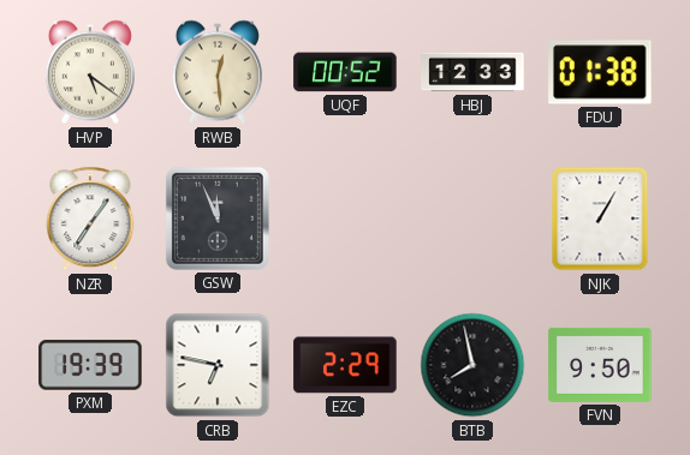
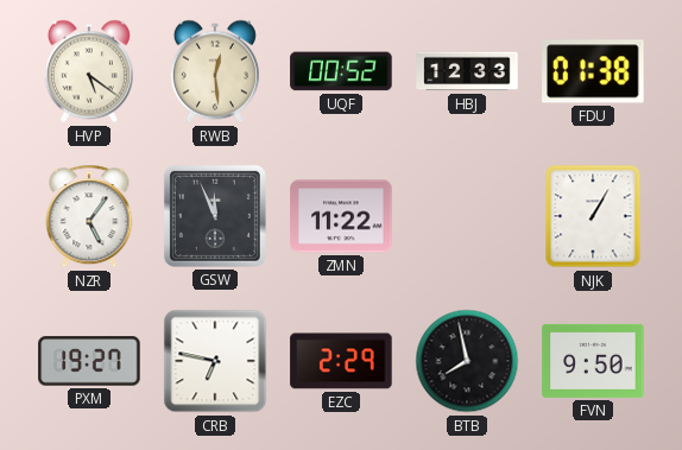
NZR: 7:06 -> 5:06
ZMN: none -> 11:22
PXM: 19:39 -> 19:27
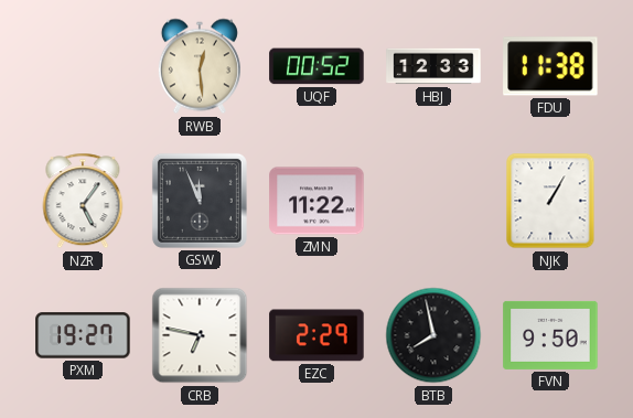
HVP: 5:21 -> none
FDU: 01:38 -> 11:38
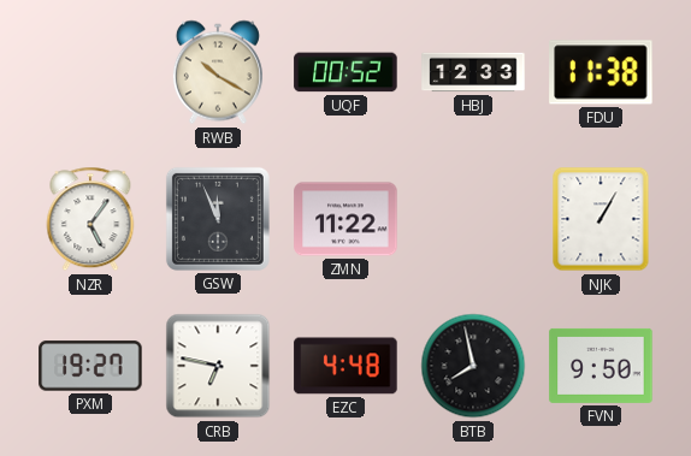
RWB: 12:29 -> 10:20
EZC: 2:29 -> 4:48
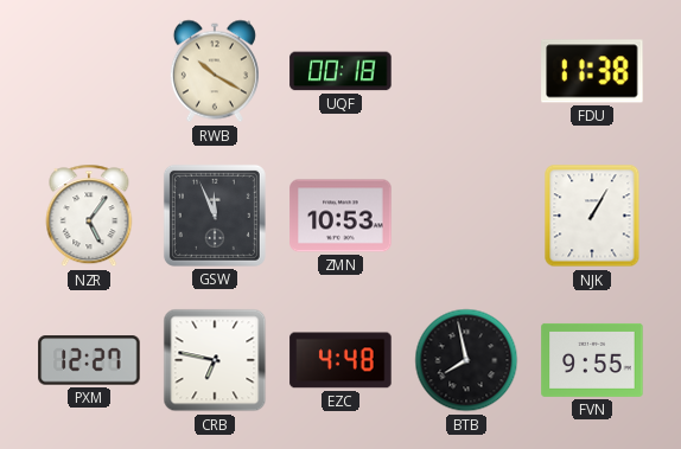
UQF: 00:52 -> 00:18
HBJ: 12:33 -> none
ZMN: 11:22 -> 10:53
PXM: 19:27 -> 12:27
FVN: 9:50 -> 9:55
